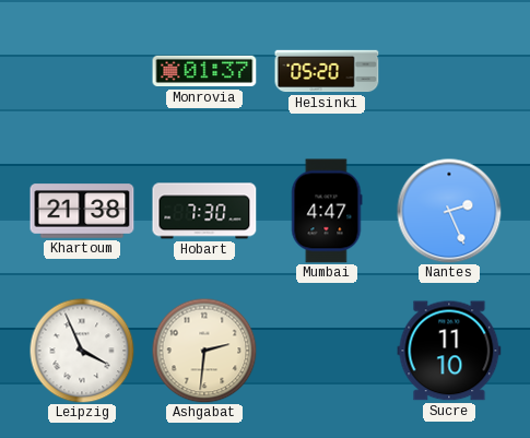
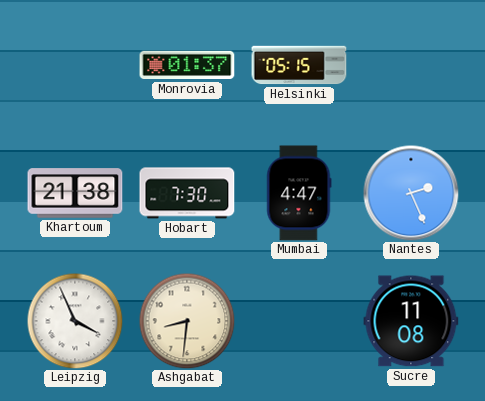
Helsinki: 05:20 -> 05:15
Ashgabat: 2:31 -> 8:31
Sucre: 11:10 -> 11:08
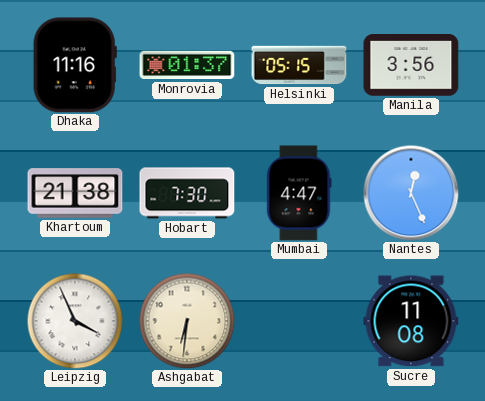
Dhaka: none -> 11:16
Manila: none -> 3:56
Nantes: 2:26 -> 12:26
Ashgabat: 8:31 -> 6:31
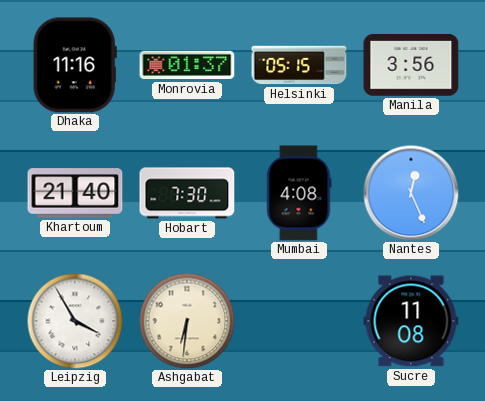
Khartoum: 21:38 -> 21:40
Mumbai: 4:47 -> 4:08
Leipzig: 3:56 -> 3:55
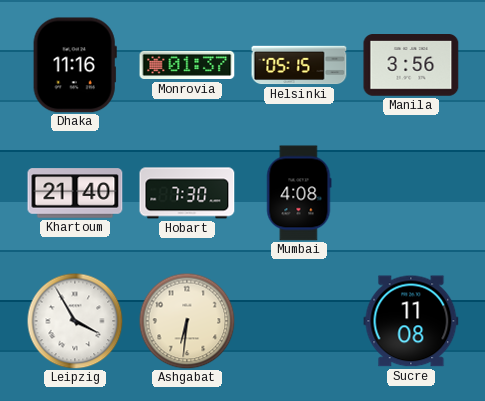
Nantes: 12:26 -> none
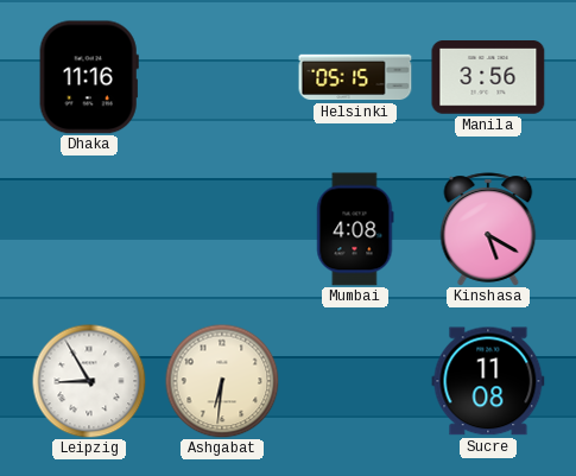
Monrovia: 01:37 -> none
Khartoum: 21:40 -> none
Hobart: 7:30 -> none
Kinshasa: none -> 5:20
Leipzig: 3:55 -> 8:55
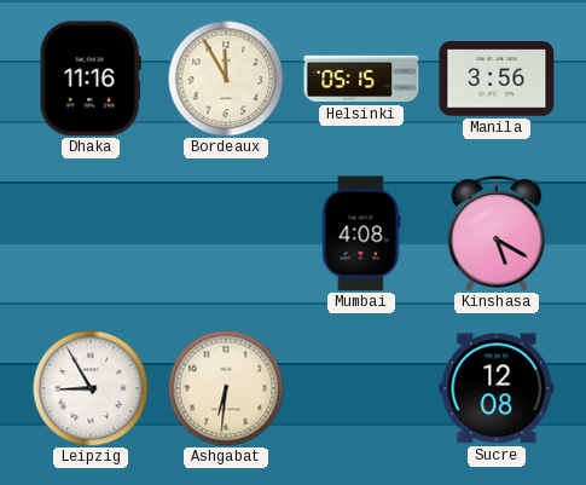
Bordeaux: none -> 11:55
Sucre: 11:08 -> 12:08
